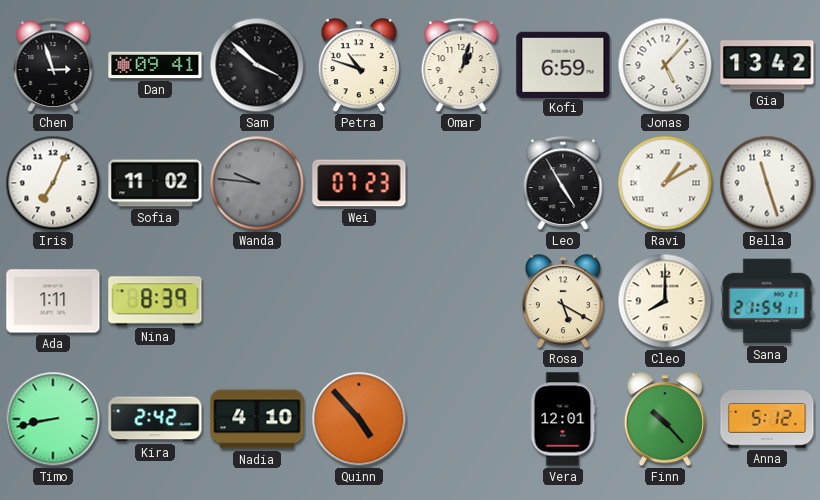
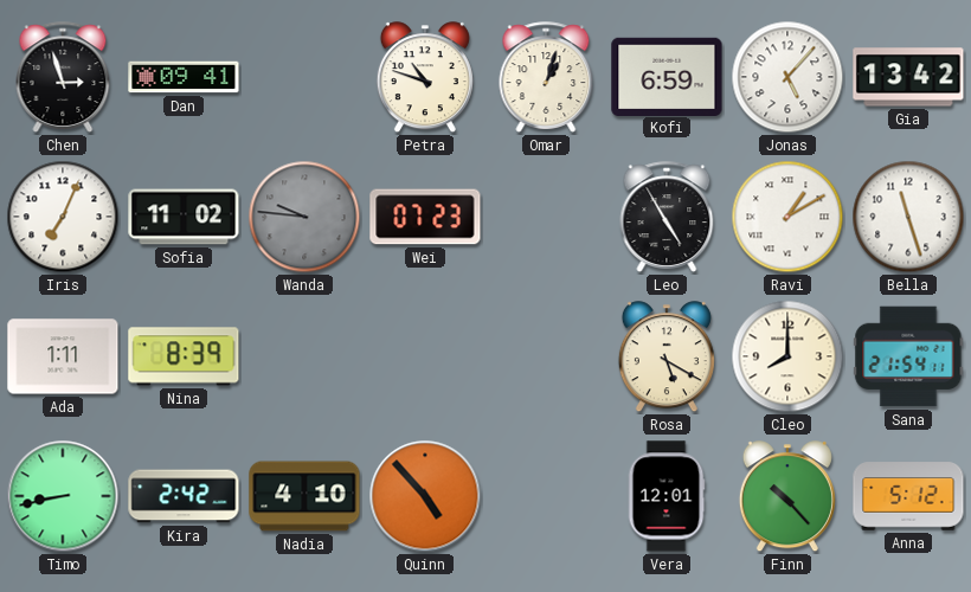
Sam: 3:52 -> none
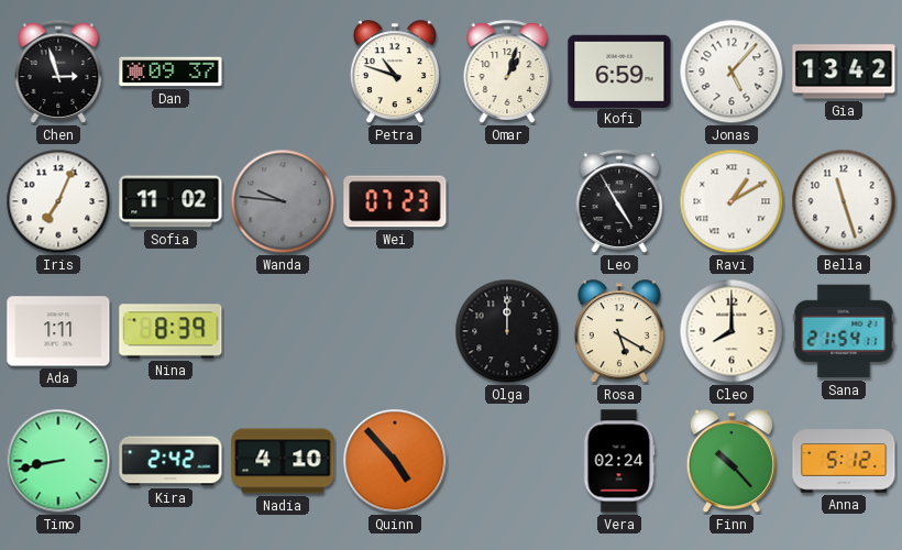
Dan: 09:41 -> 09:37
Olga: none -> 12:00
Vera: 12:01 -> 02:24
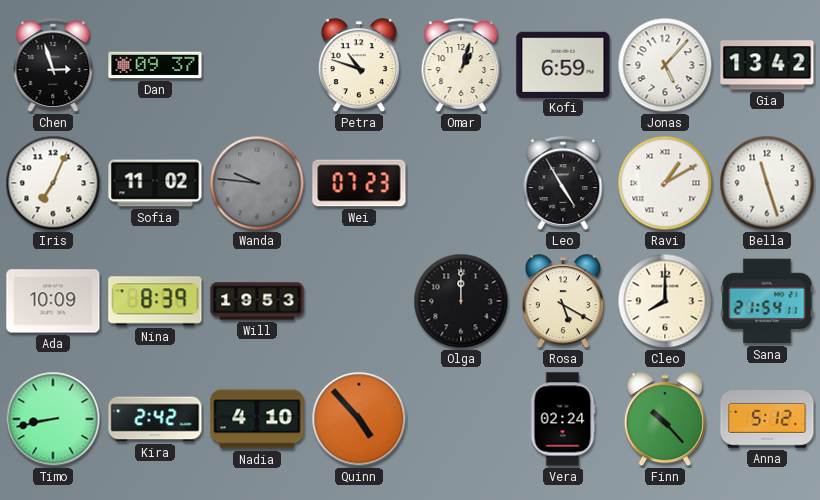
Ada: 1:11 -> 10:09
Will: none -> 19:53
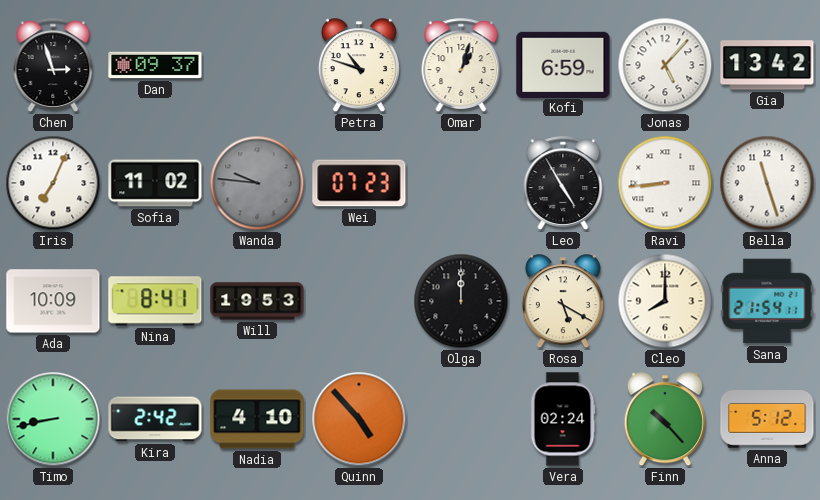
Ravi: 1:10 -> 8:44
Nina: 8:39 -> 8:41
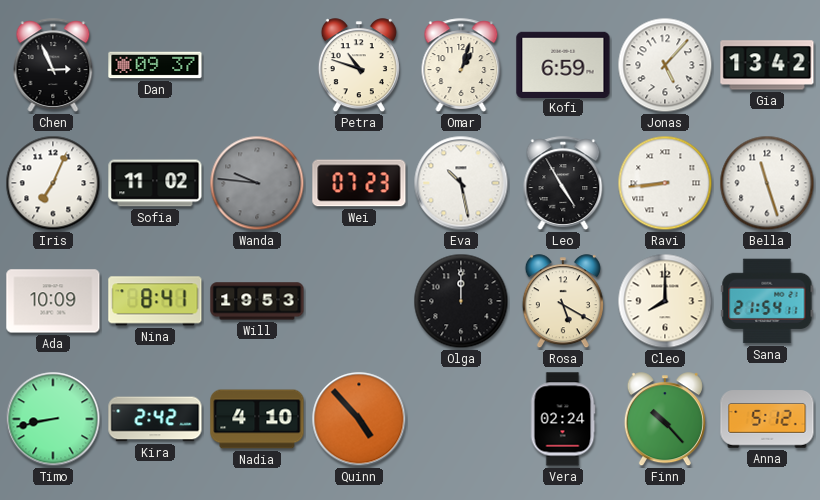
Chen: 2:57 -> 2:56
Eva: none -> 10:28
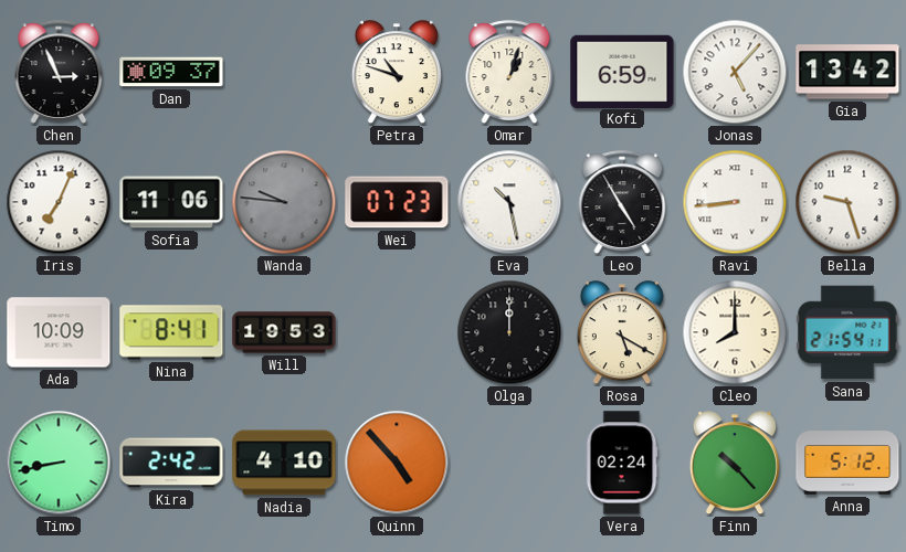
Sofia: 11:02 -> 11:06
Bella: 11:27 -> 9:27
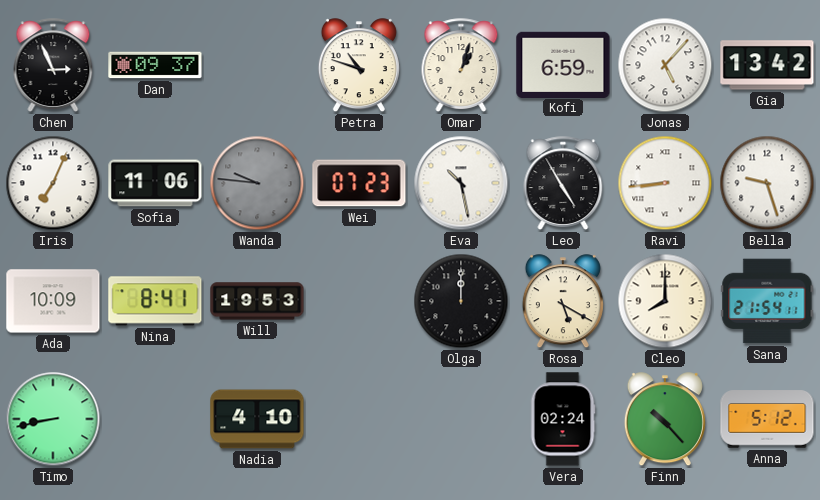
Kira: 2:42 -> none
Quinn: 4:53 -> none
